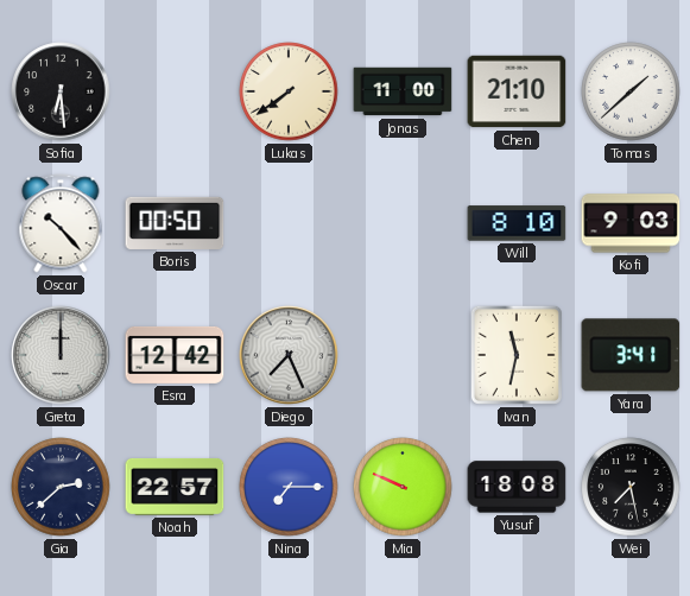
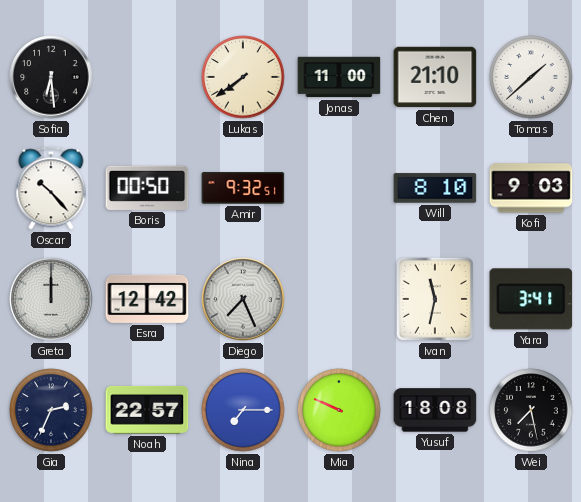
Amir: none -> 9:32
Gia: 2:38 -> 2:34
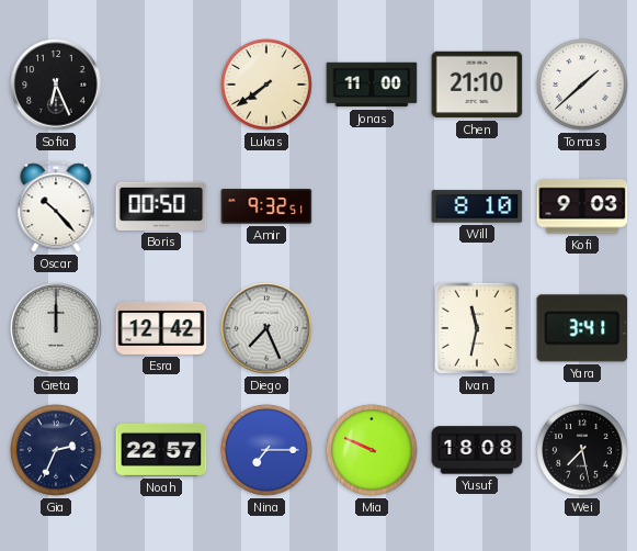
Sofia: 6:29 -> 6:26
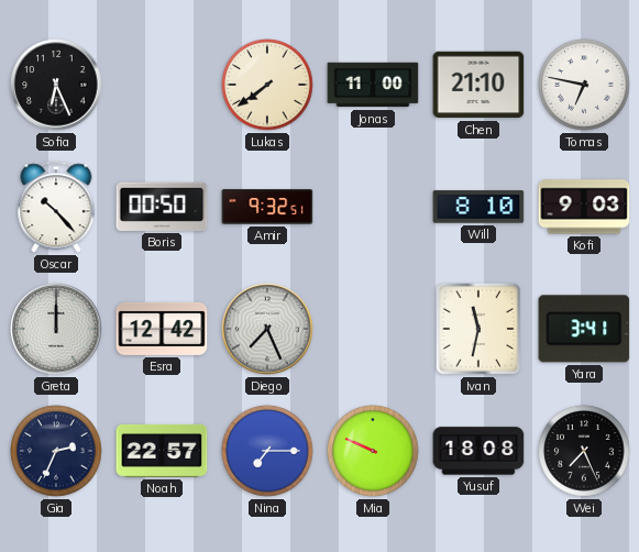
Tomas: 1:38 -> 6:47
Wei: 7:28 -> 7:26
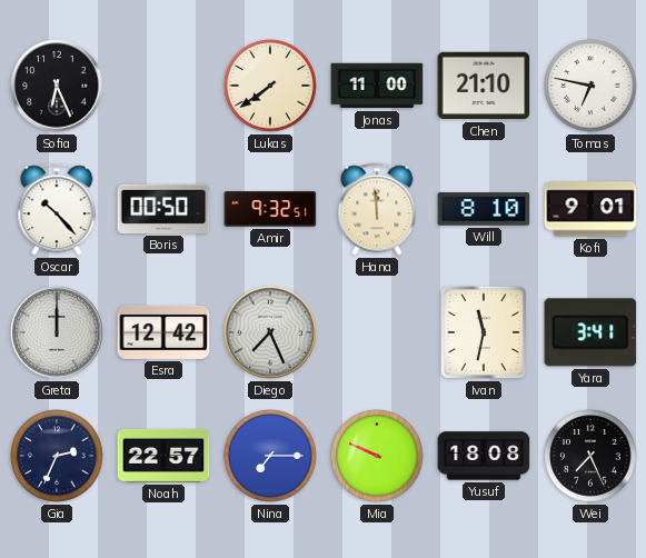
Hana: none -> 11:59
Kofi: 9:03 -> 9:01
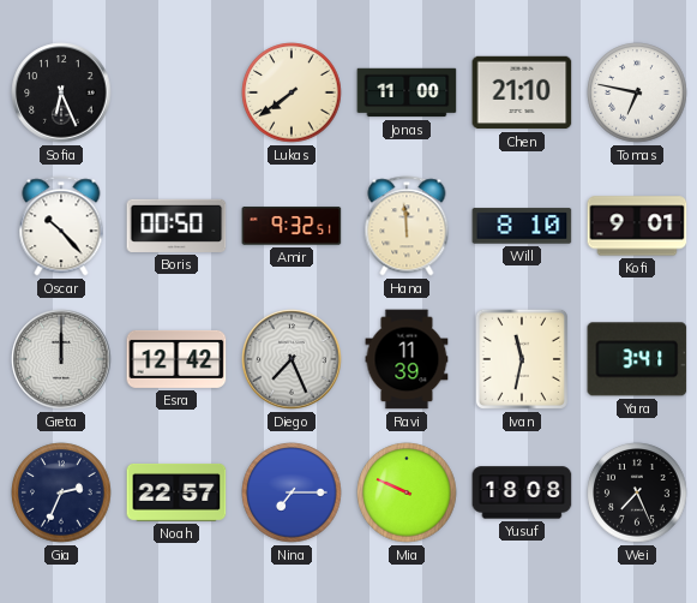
Ravi: none -> 11:39
